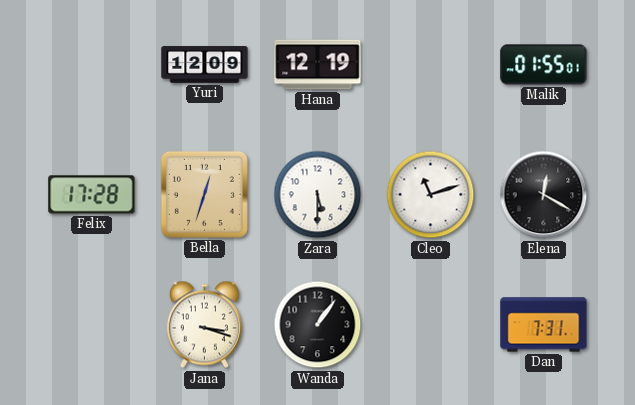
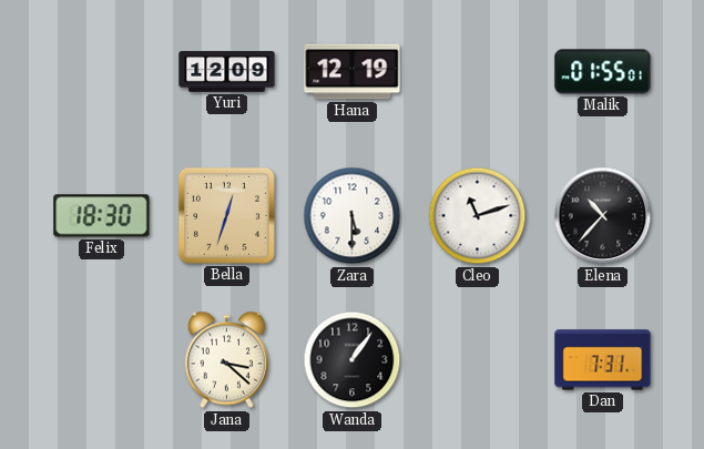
Felix: 17:28 -> 18:30
Elena: 12:20 -> 10:37
Jana: 3:18 -> 3:22
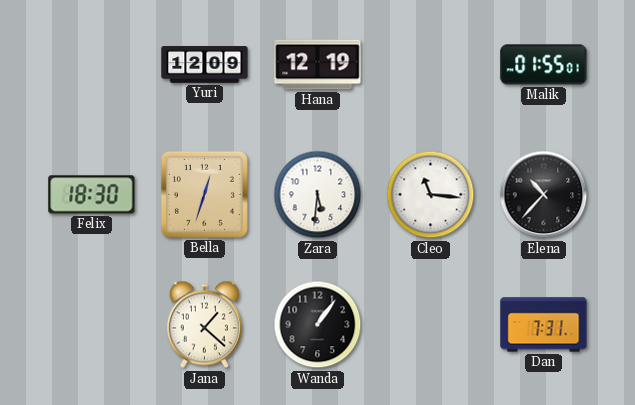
Zara: 5:30 -> 5:31
Cleo: 11:12 -> 11:16
Jana: 3:22 -> 1:22
